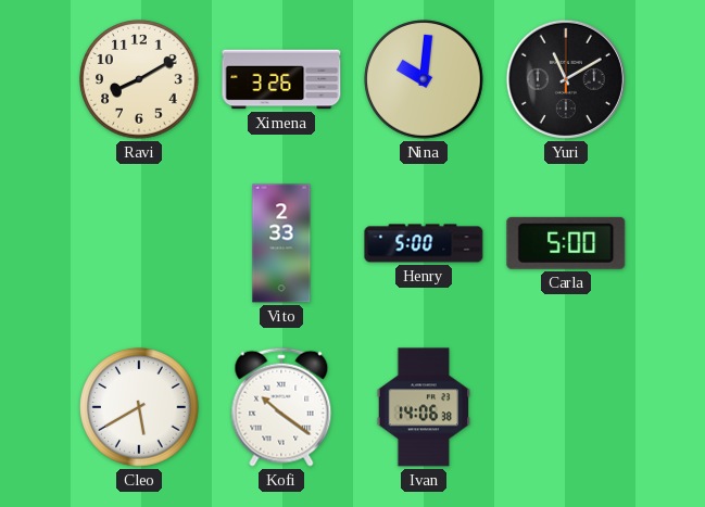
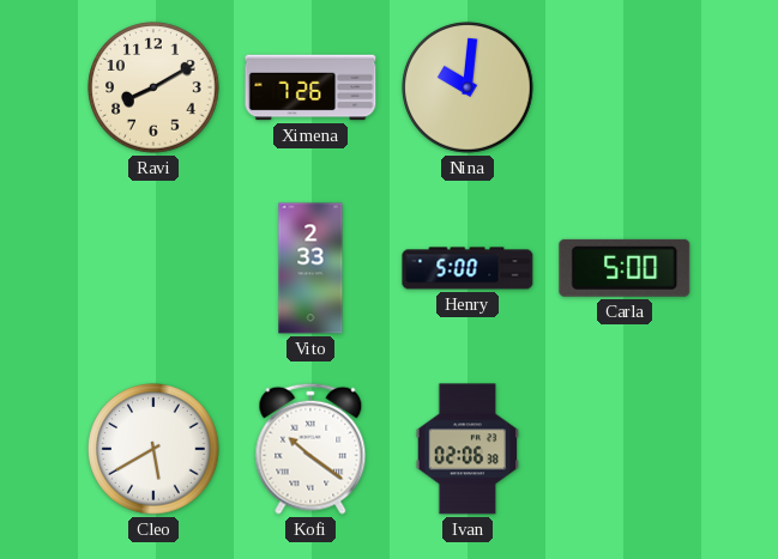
Ximena: 3:26 -> 7:26
Yuri: 11:10 -> none
Ivan: 14:06 -> 02:06
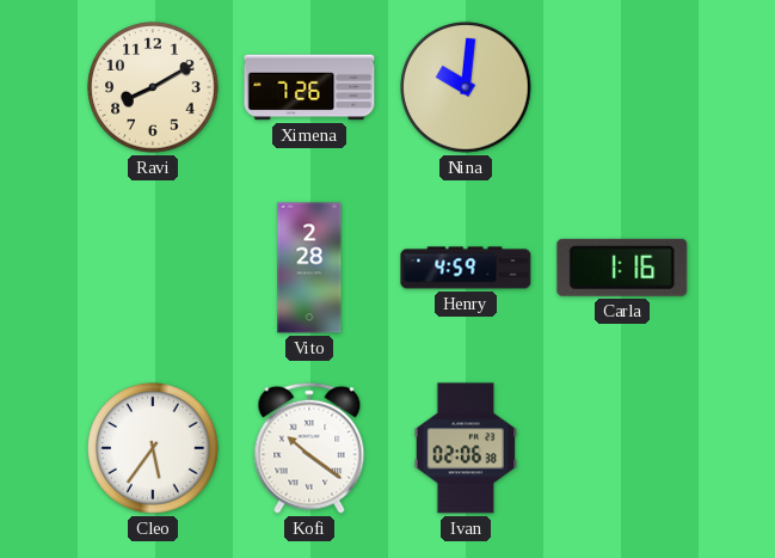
Vito: 2:33 -> 2:28
Henry: 5:00 -> 4:59
Carla: 5:00 -> 1:16
Cleo: 5:40 -> 5:36
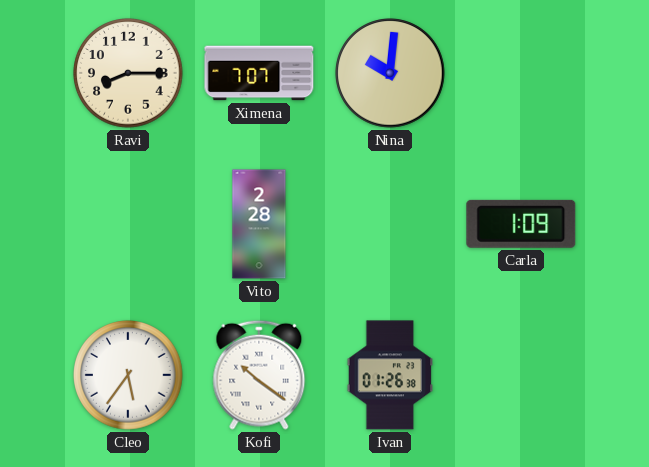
Ravi: 8:10 -> 8:15
Ximena: 7:26 -> 7:07
Henry: 4:59 -> none
Carla: 1:16 -> 1:09
Ivan: 02:06 -> 01:26
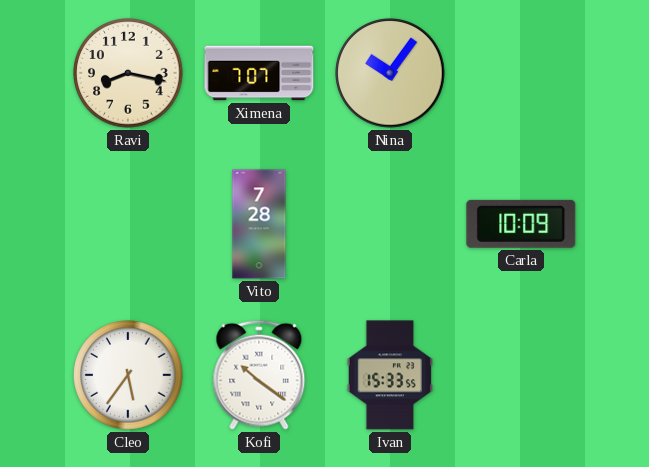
Ravi: 8:15 -> 8:17
Nina: 10:01 -> 10:06
Vito: 2:28 -> 7:28
Carla: 1:09 -> 10:09
Ivan: 01:26 -> 15:33
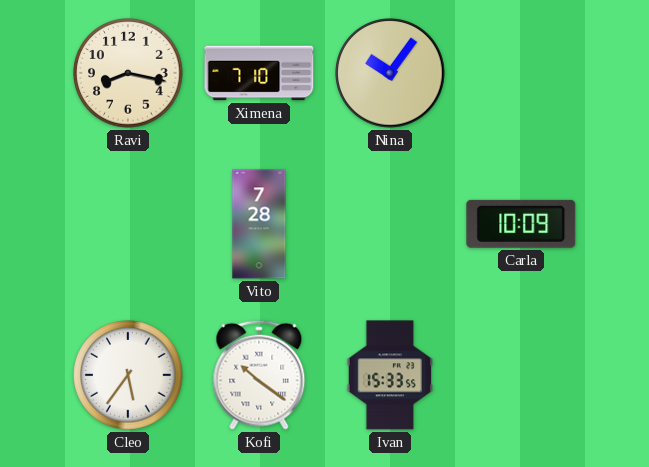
Ximena: 7:07 -> 7:10
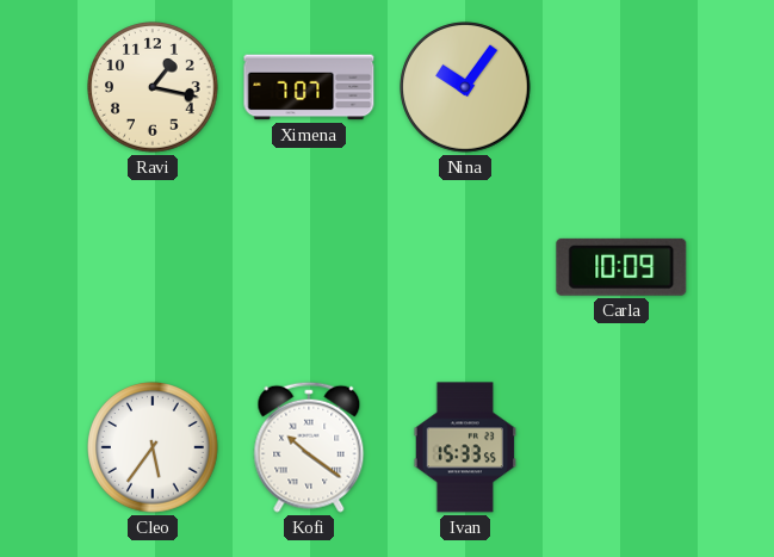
Ravi: 8:17 -> 1:17
Ximena: 7:10 -> 7:07
Vito: 7:28 -> none
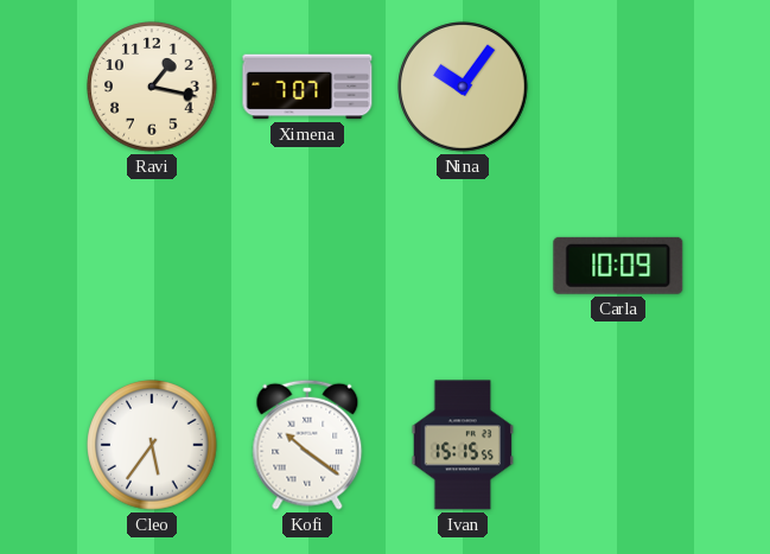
Ivan: 15:33 -> 15:15
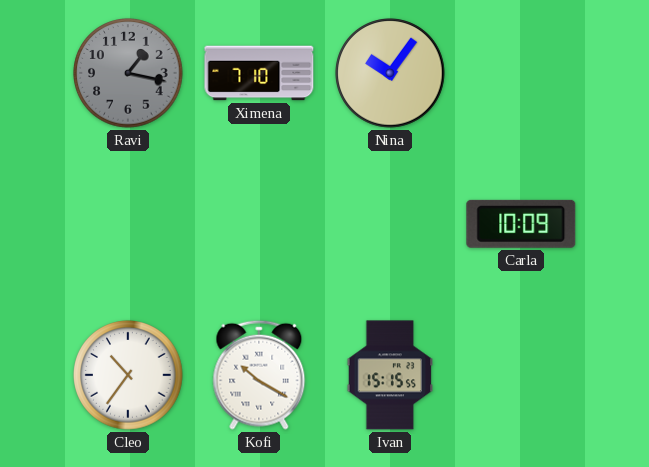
Ravi dial: cream -> grey
Ximena: 7:07 -> 7:10
Cleo: 5:36 -> 10:36
Kofi: 10:21 -> 10:20
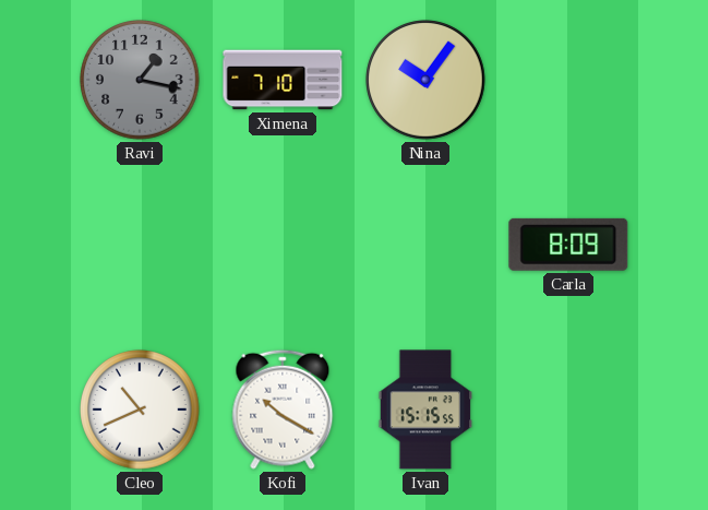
Carla: 10:09 -> 8:09
Cleo: 10:36 -> 10:41
